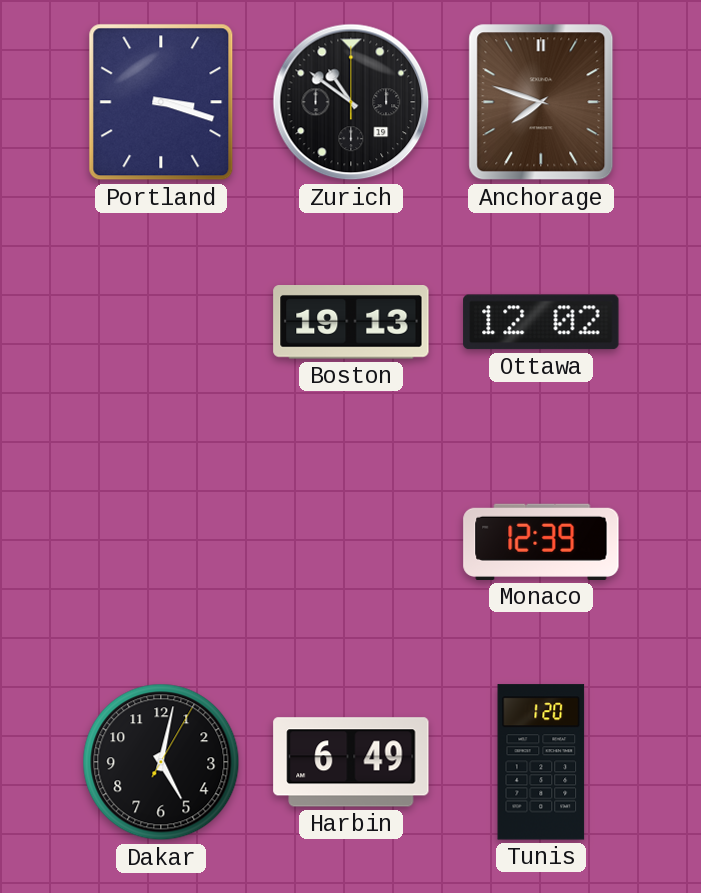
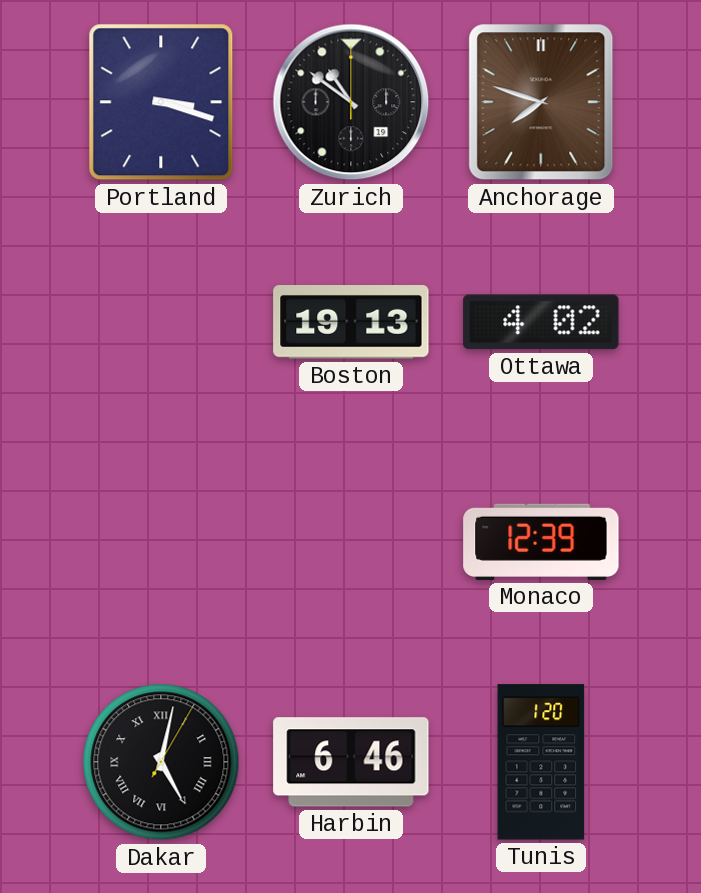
Ottawa: 12:02 -> 4:02
Dakar numerals: Arabic -> Roman
Harbin: 6:49 -> 6:46
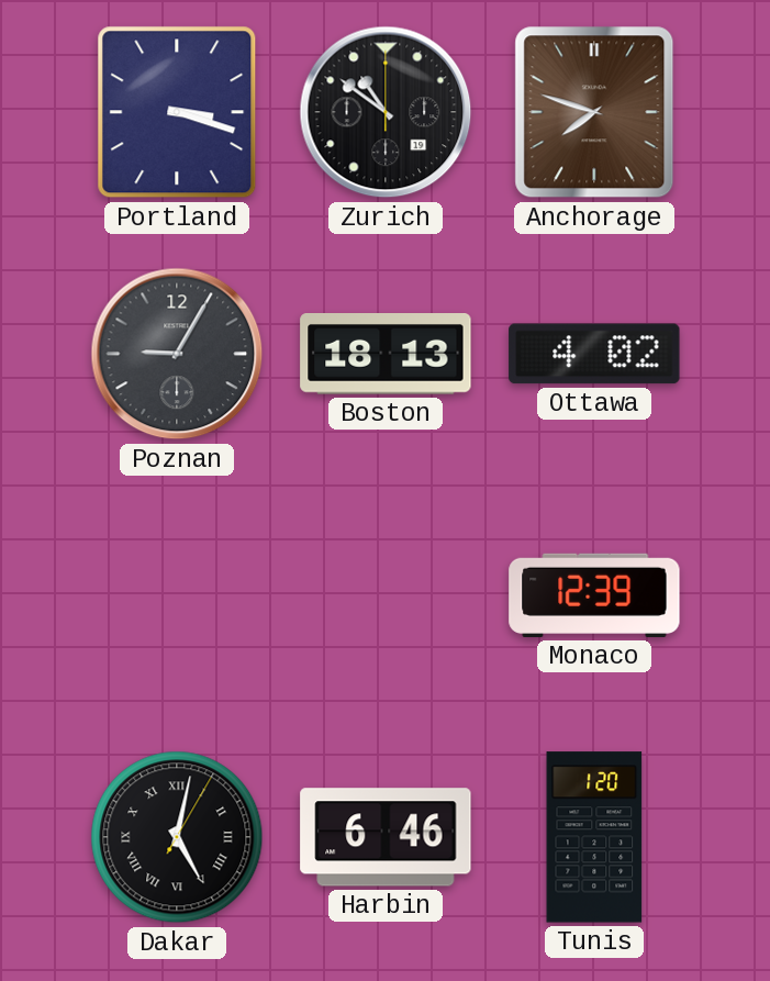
Poznan: none -> 9:05
Boston: 19:13 -> 18:13
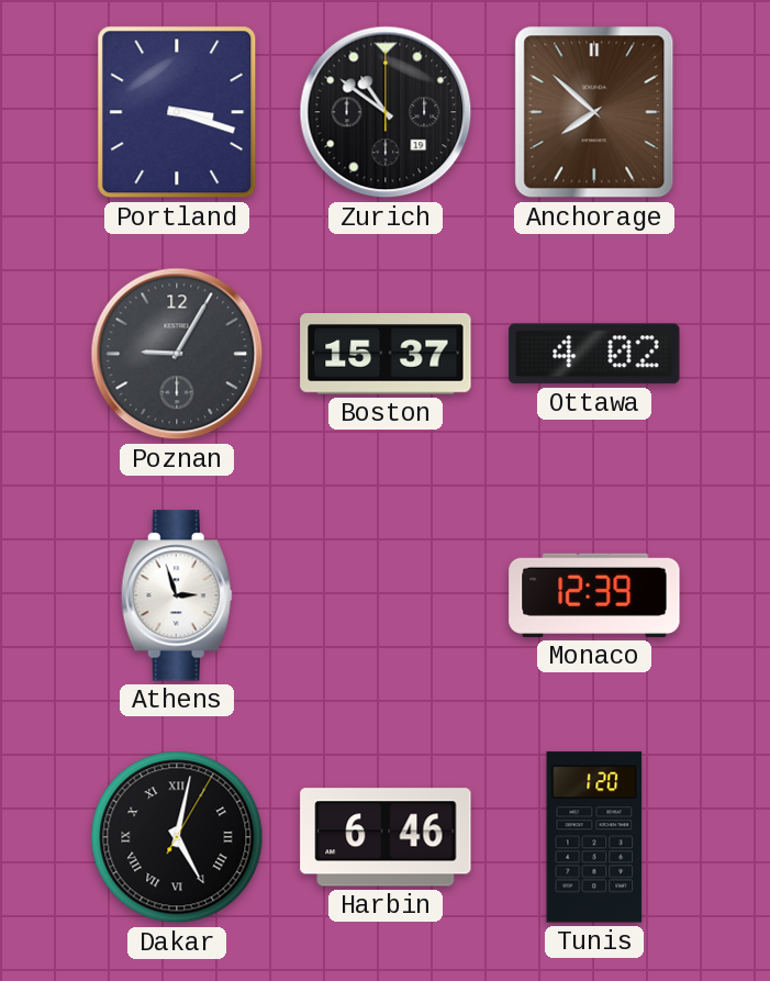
Anchorage: 7:48 -> 7:52
Boston: 18:13 -> 15:37
Athens: none -> 2:57
